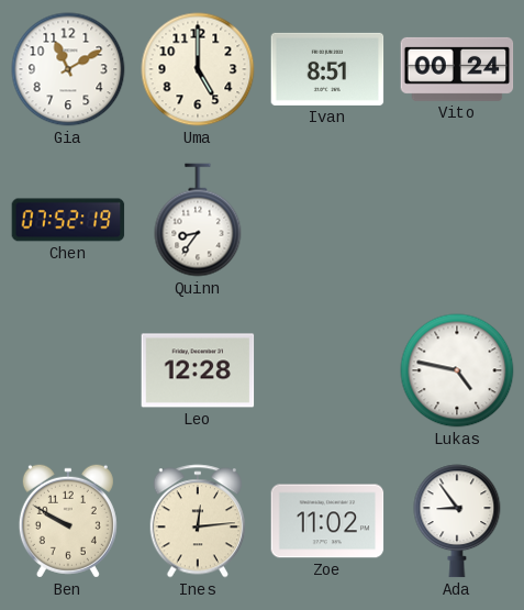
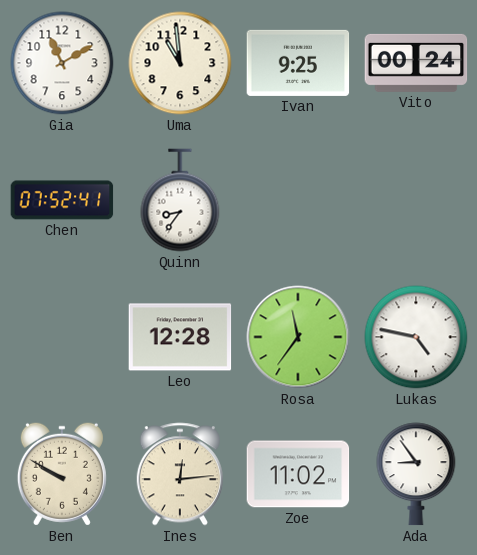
Uma: 5:00 -> 10:59
Ivan: 8:51 -> 9:25
Chen: 07:52:19 -> 07:52:41
Rosa: none -> 11:36
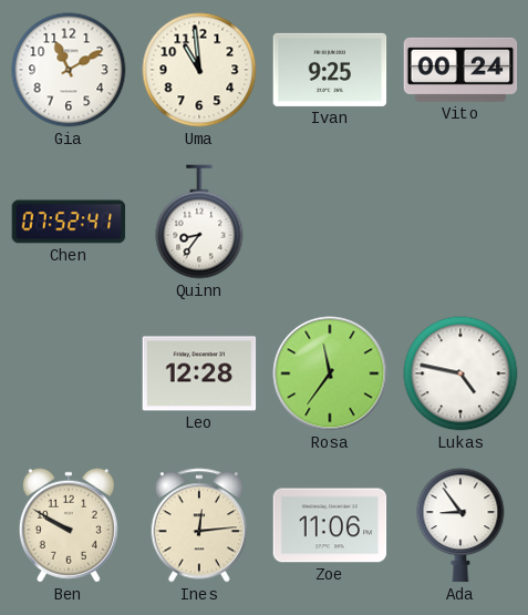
Zoe: 11:02 -> 11:06
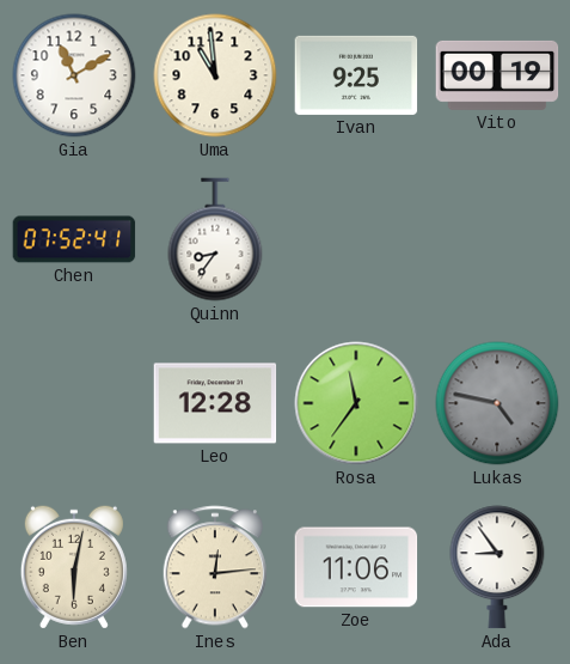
Vito: 00:24 -> 00:19
Lukas dial: white -> grey
Ben: 9:50 -> 6:02
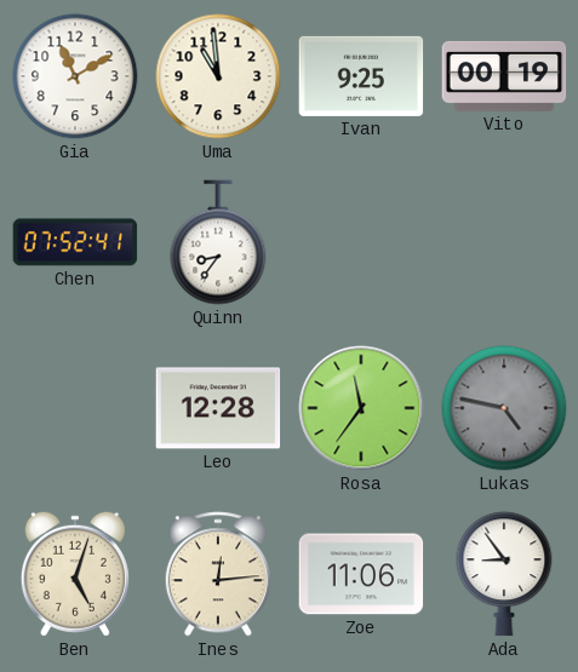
Ben: 6:02 -> 5:03
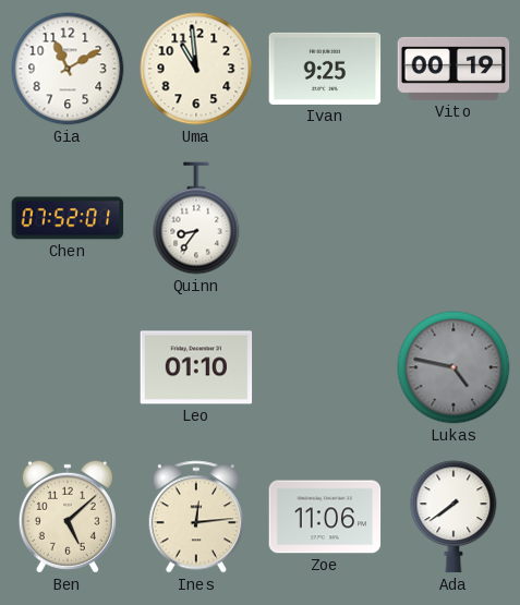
Chen: 07:52:41 -> 07:52:01
Leo: 12:28 -> 01:10
Rosa: 11:36 -> none
Ben: 5:03 -> 5:08
Ada: 8:54 -> 7:39
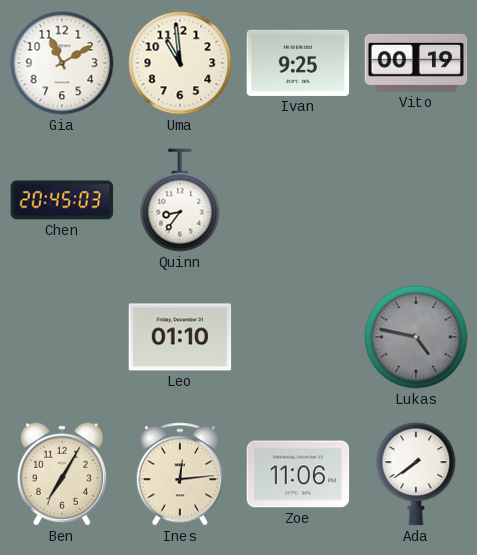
Chen: 07:52 -> 20:45
Ben: 5:08 -> 7:05
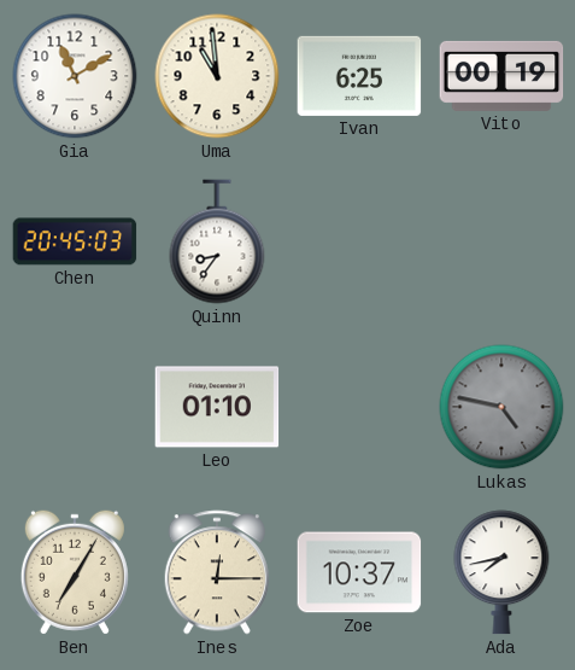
Ivan: 9:25 -> 6:25
Ines: 12:14 -> 12:15
Zoe: 11:06 -> 10:37
Ada: 7:39 -> 7:43
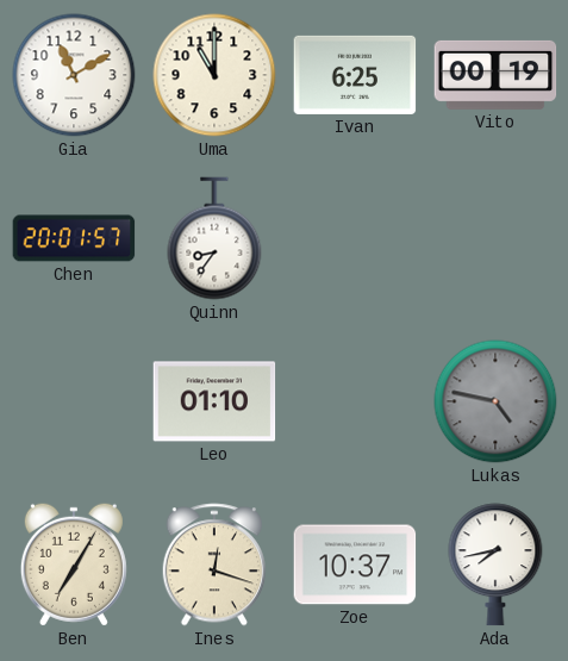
Uma: 10:59 -> 11:00
Chen: 20:45 -> 20:01
Ines: 12:15 -> 12:18
